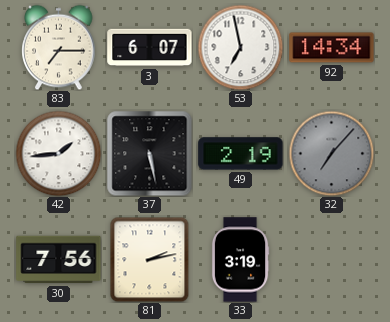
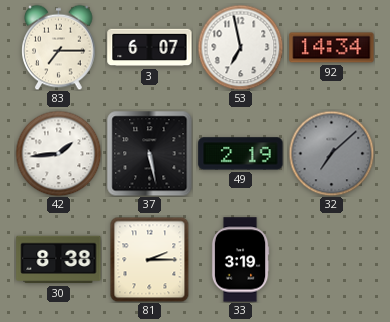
32: 7:07 -> 7:08
30: 7:56 -> 8:38
81: 2:13 -> 2:15
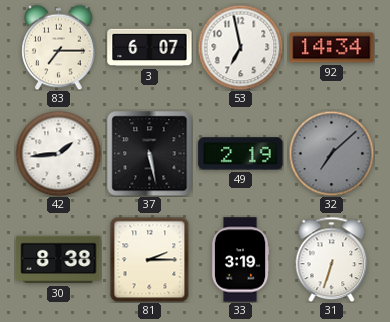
31: none -> 6:33
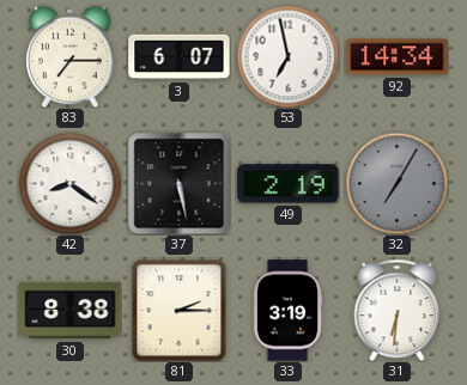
42: 1:44 -> 8:21
32: 7:08 -> 7:05
31: 6:33 -> 6:31
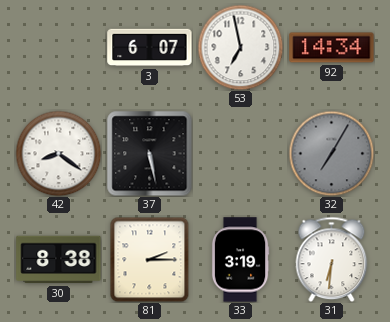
83: 7:15 -> none
49: 2:19 -> none
